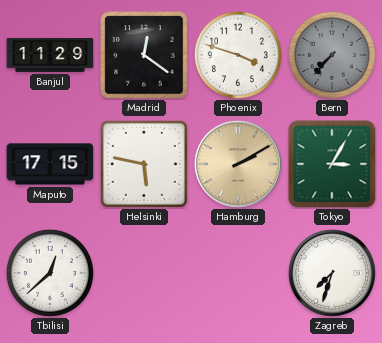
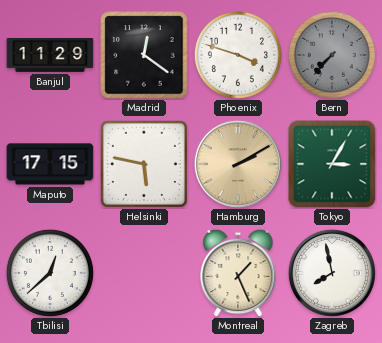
Montreal: none -> 1:26
Zagreb: 7:33 -> 7:58
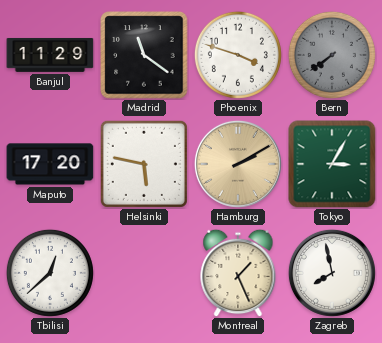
Madrid: 12:21 -> 11:21
Bern: 7:37 -> 7:39
Maputo: 17:15 -> 17:20
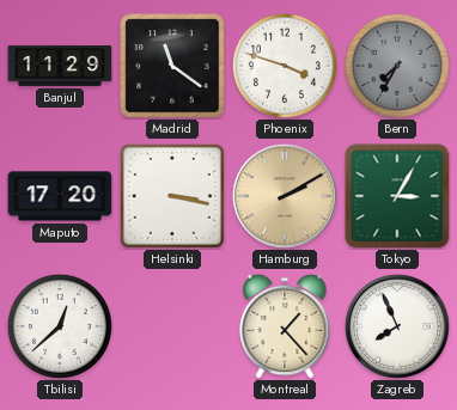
Bern: 7:39 -> 7:35
Helsinki: 5:47 -> 3:17
Montreal: 1:26 -> 1:23
Zagreb: 7:58 -> 7:56
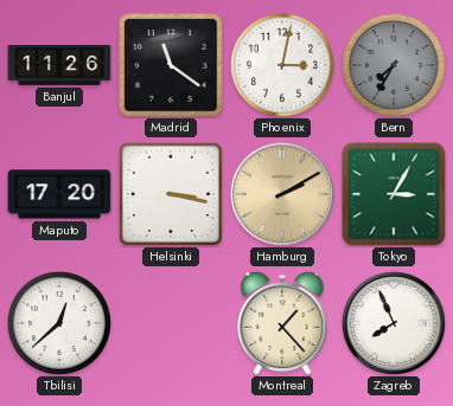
Banjul: 11:29 -> 11:26
Phoenix: 3:48 -> 3:02
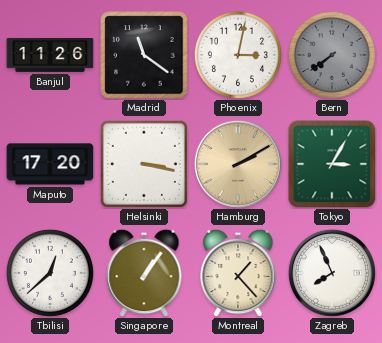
Bern: 7:35 -> 7:39
Singapore: none -> 1:06
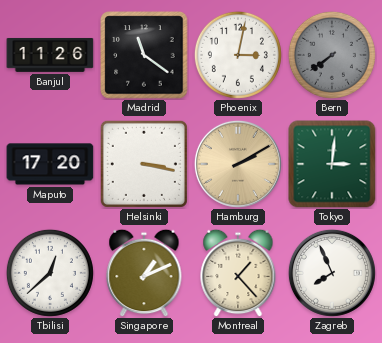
Tokyo: 3:05 -> 3:01
Singapore: 1:06 -> 1:11
